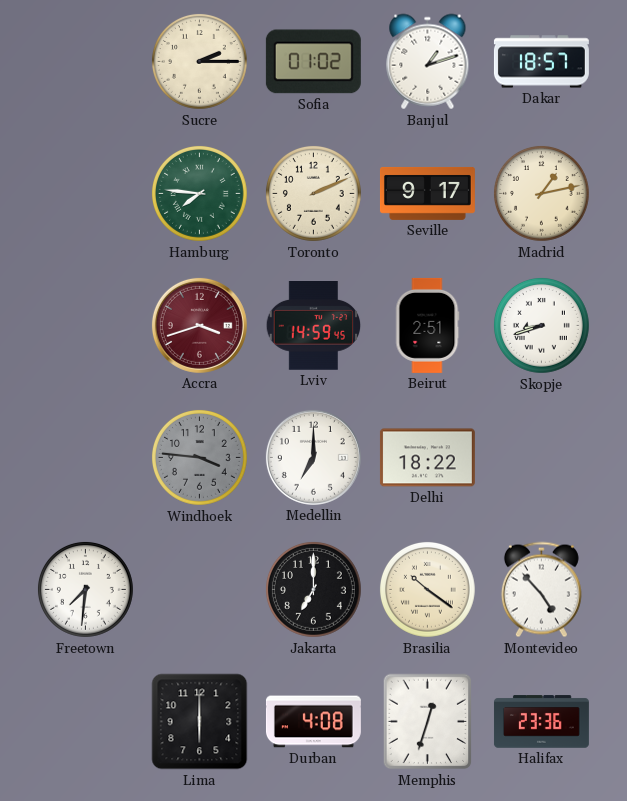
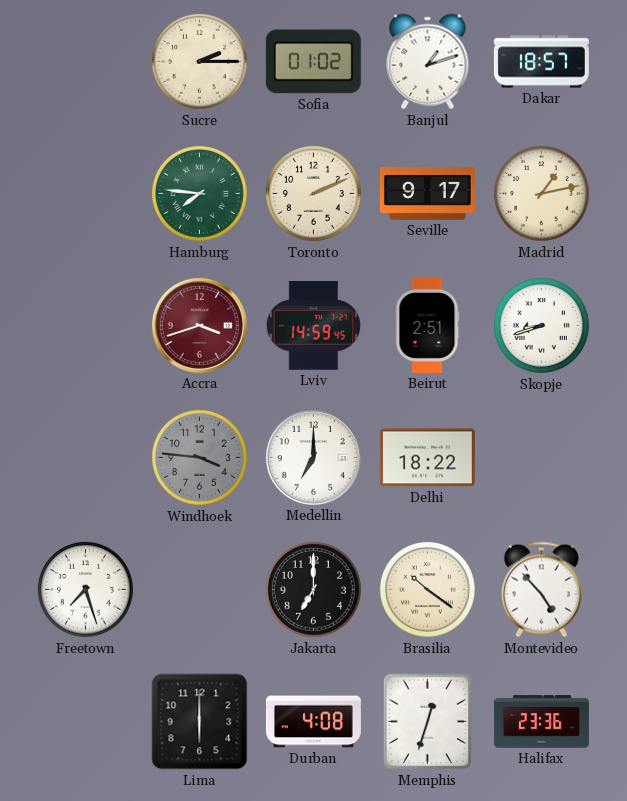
Freetown: 7:31 -> 7:27
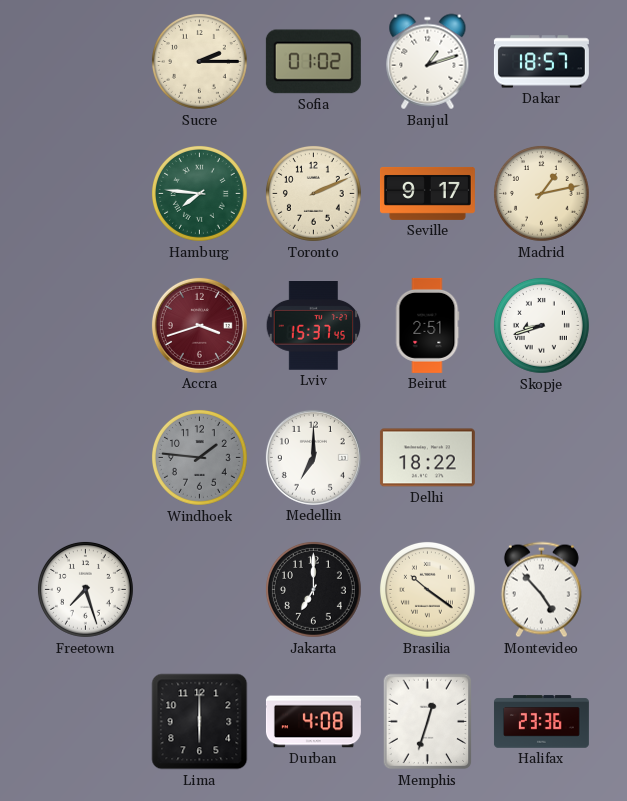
Lviv: 14:59 -> 15:37
Windhoek: 3:46 -> 1:46
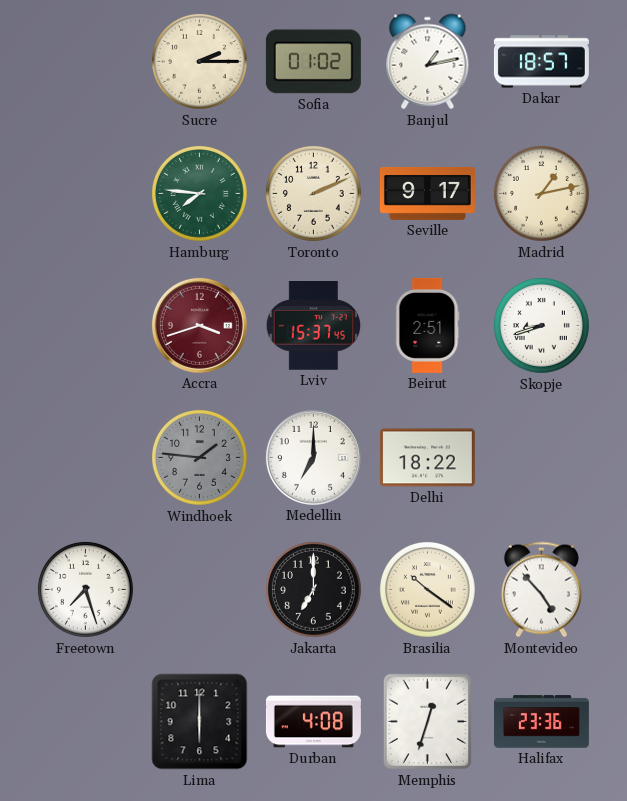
Banjul: 1:12 -> 1:13
